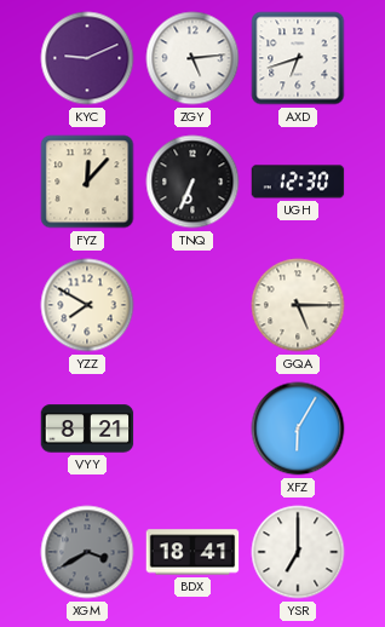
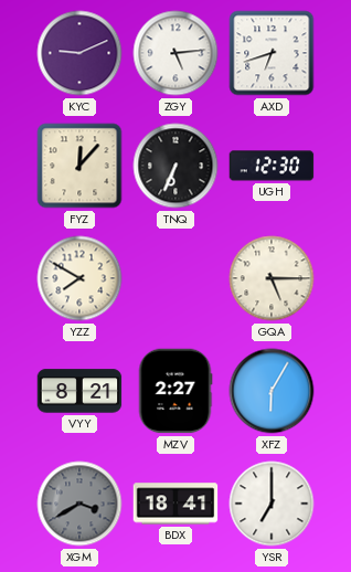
MZV: none -> 2:27
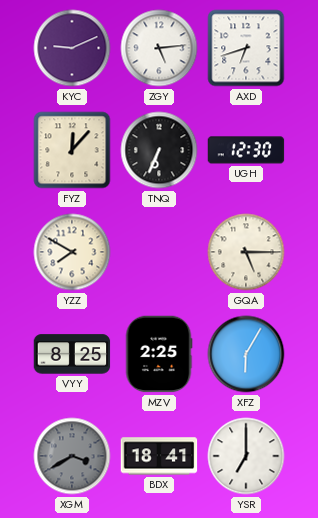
VYY: 8:21 -> 8:25
MZV: 2:27 -> 2:25
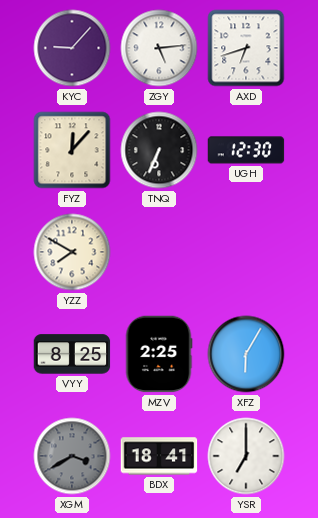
KYC: 9:11 -> 9:07
GQA: 5:15 -> none
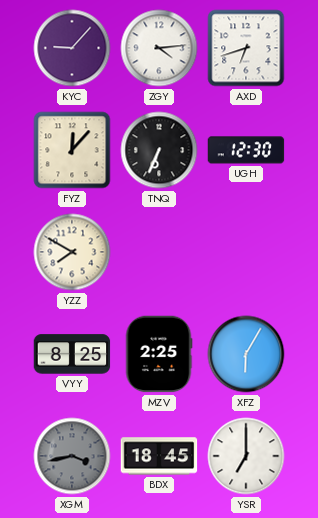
ZGY: 5:14 -> 4:14
XGM: 3:40 -> 3:43
BDX: 18:41 -> 18:45
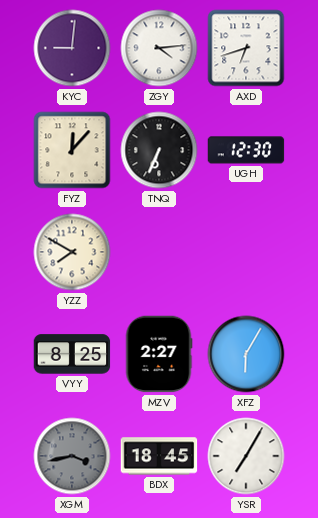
KYC: 9:07 -> 9:01
MZV: 2:25 -> 2:27
YSR: 7:00 -> 7:05
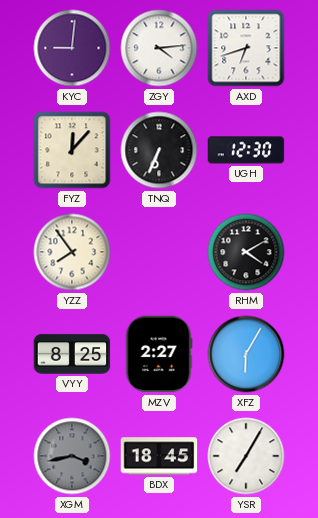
YZZ: 7:50 -> 7:54
RHM: none -> 4:10
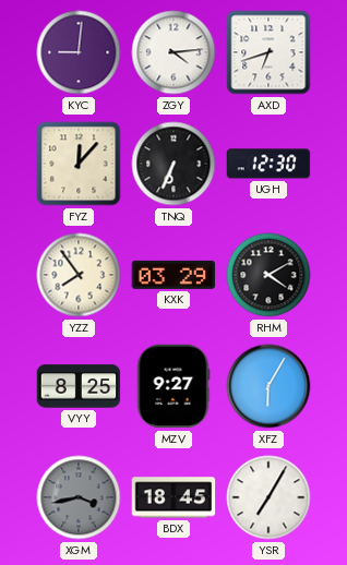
KXK: none -> 03:29
MZV: 2:27 -> 9:27
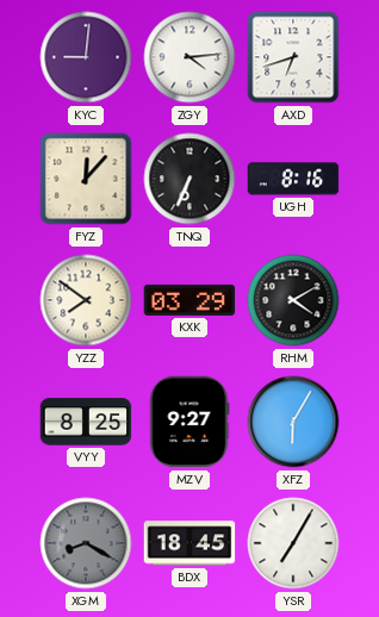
UGH: 12:30 -> 8:16
YZZ: 7:54 -> 7:51
XGM: 3:43 -> 8:20
